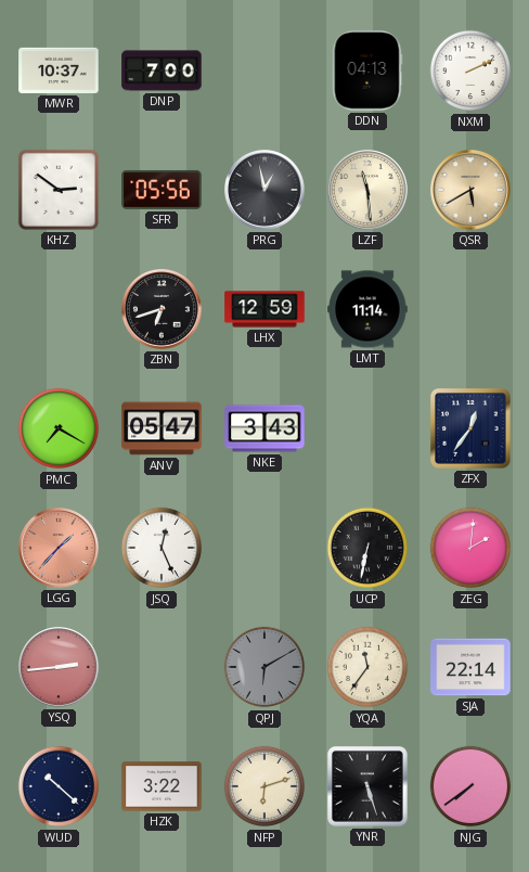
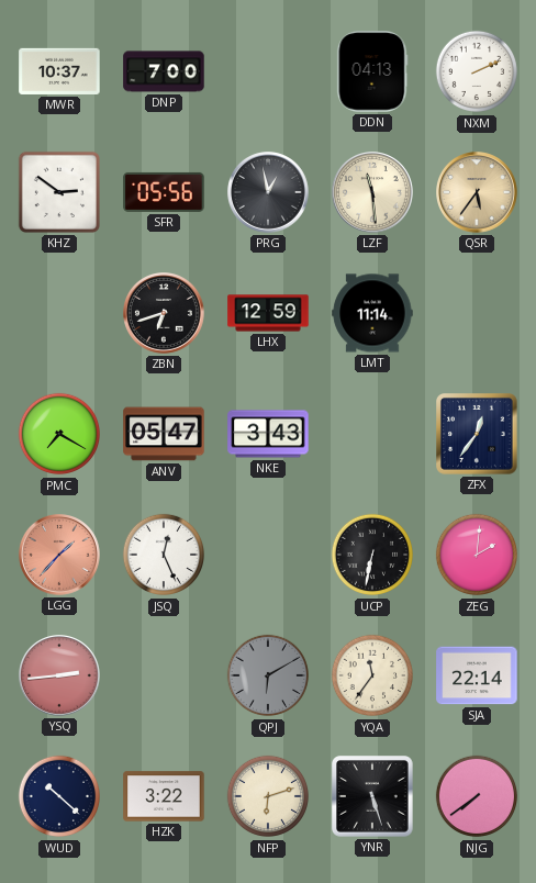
QSR: 5:40 -> 5:36
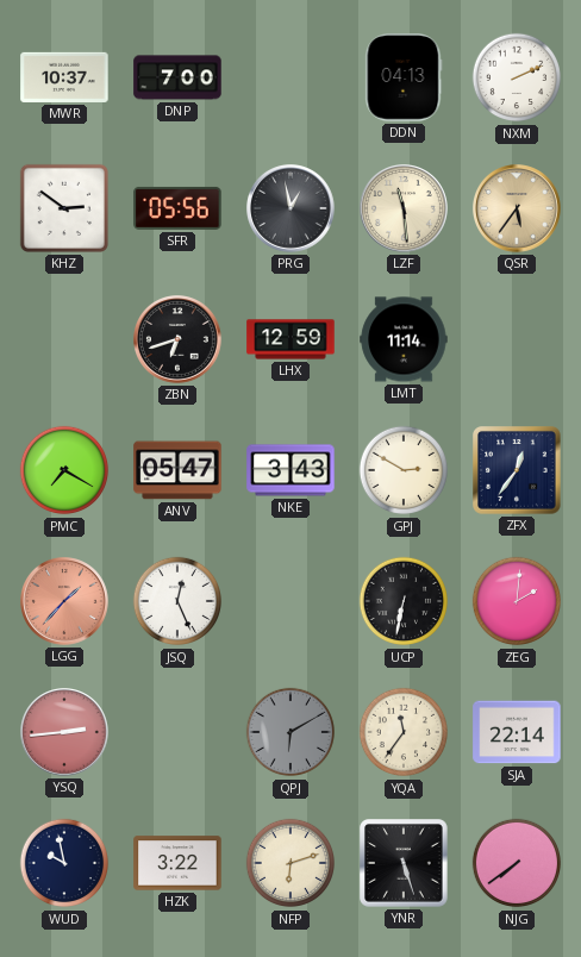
GPJ: none -> 2:50
WUD: 10:22 -> 9:58
